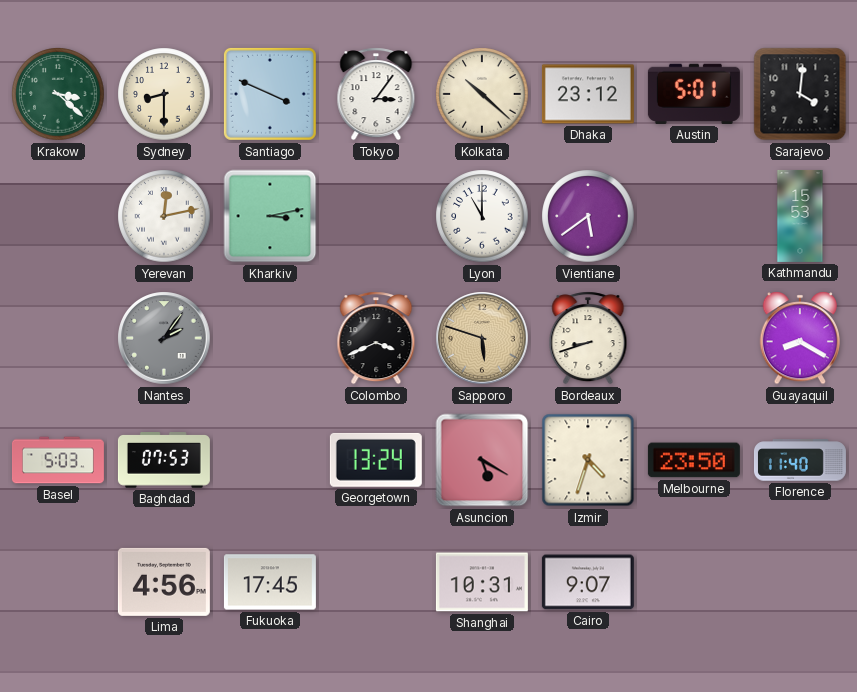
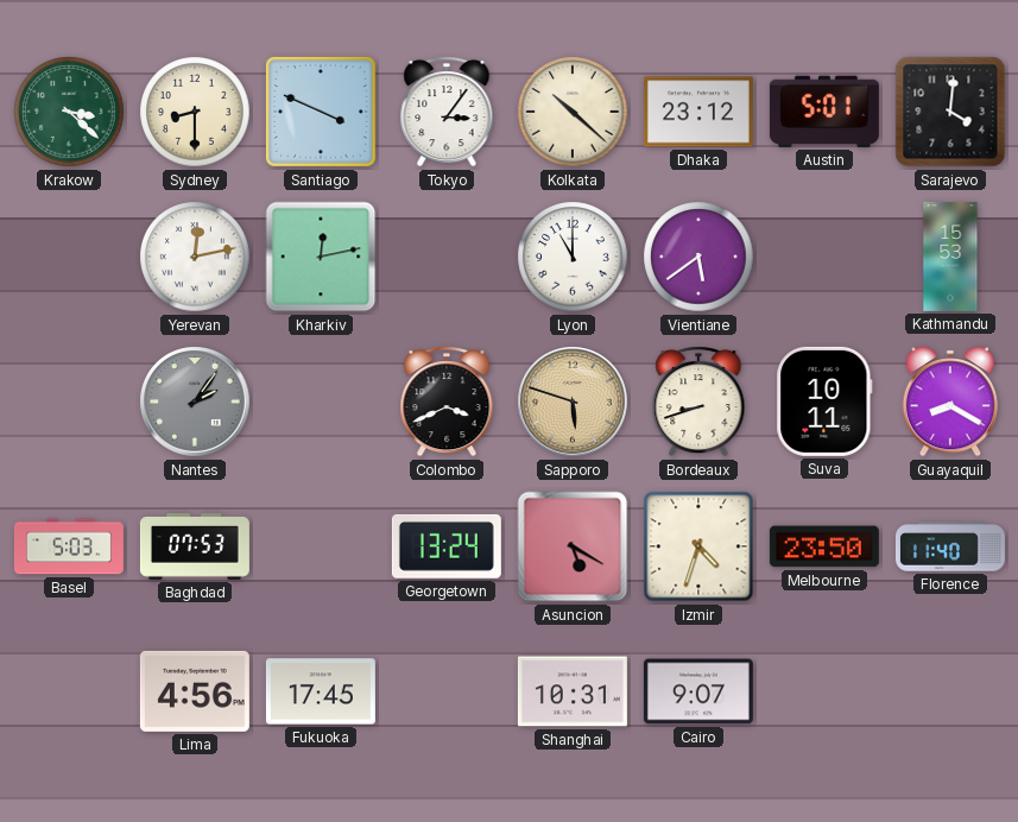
Kharkiv: 3:13 -> 12:13
Suva: none -> 10:11
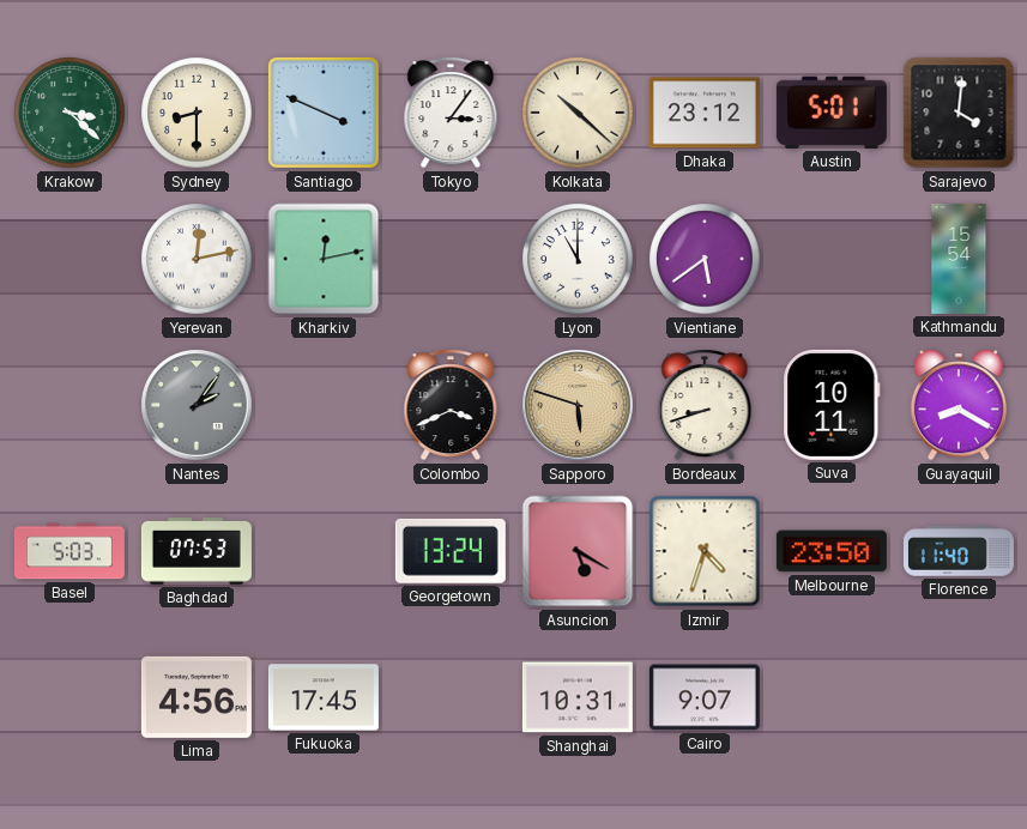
Kathmandu: 15:53 -> 15:54
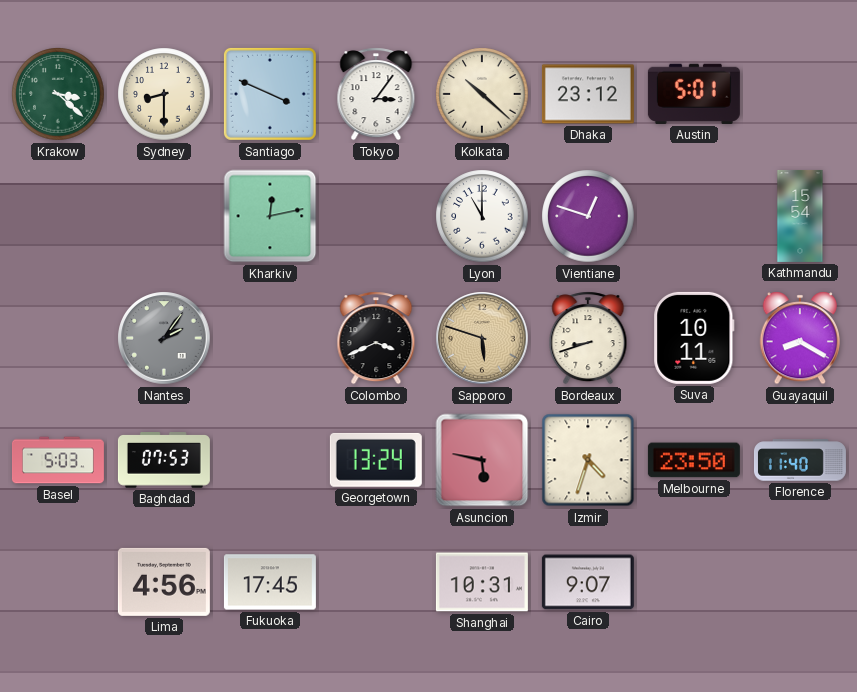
Sarajevo: 4:01 -> none
Yerevan: 12:13 -> none
Vientiane: 5:39 -> 12:48
Asuncion: 5:20 -> 5:47
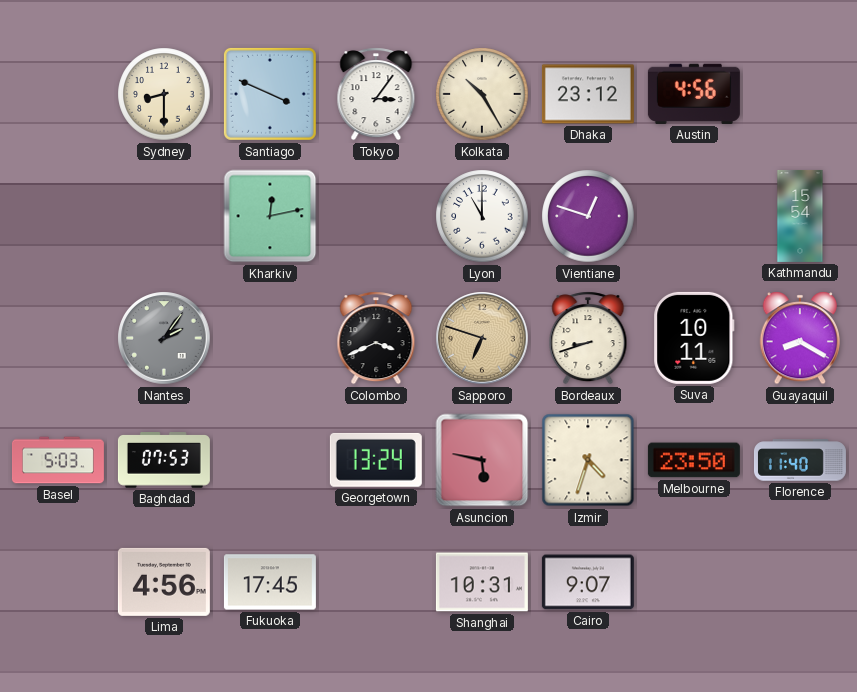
Krakow: 3:22 -> none
Kolkata: 10:22 -> 10:25
Austin: 5:01 -> 4:56
Sapporo: 5:48 -> 6:48
